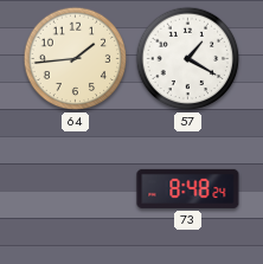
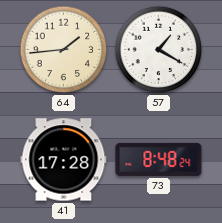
41: none -> 17:28
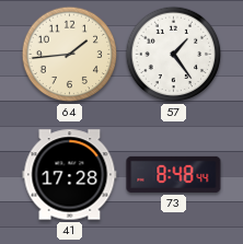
57: 1:20 -> 1:24
73: 8:48:24 -> 8:48:44
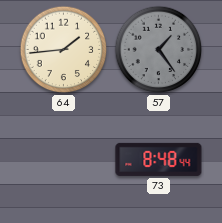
57 dial: white -> grey
41: 17:28 -> none
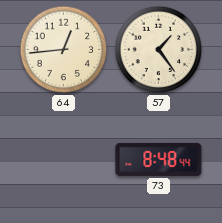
64: 1:44 -> 12:44
57 dial: grey -> cream
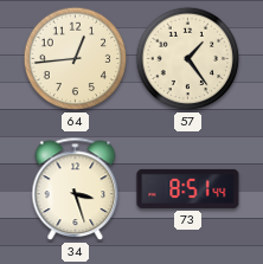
34: none -> 3:27
73: 8:48 -> 8:51
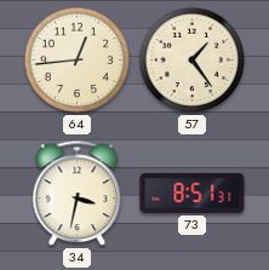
34: 3:27 -> 3:32
73: 8:51:44 -> 8:51:31
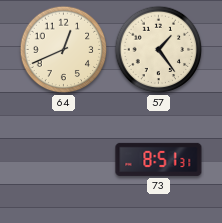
64: 12:44 -> 12:41
34: 3:32 -> none
